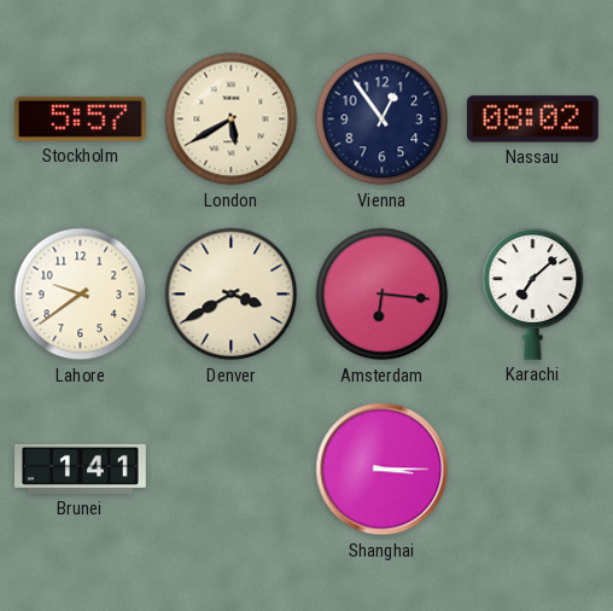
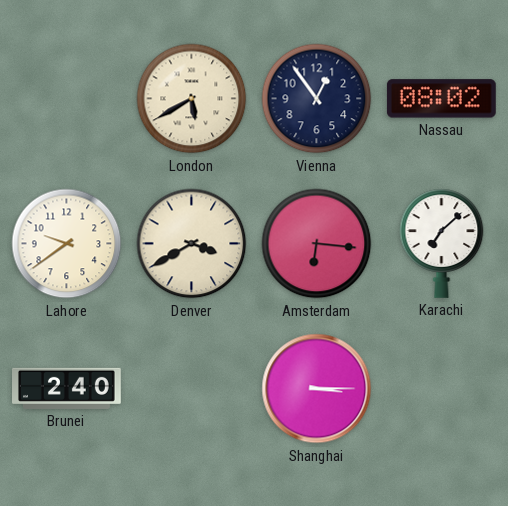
Stockholm: 5:57 -> none
Brunei: 1:41 -> 2:40
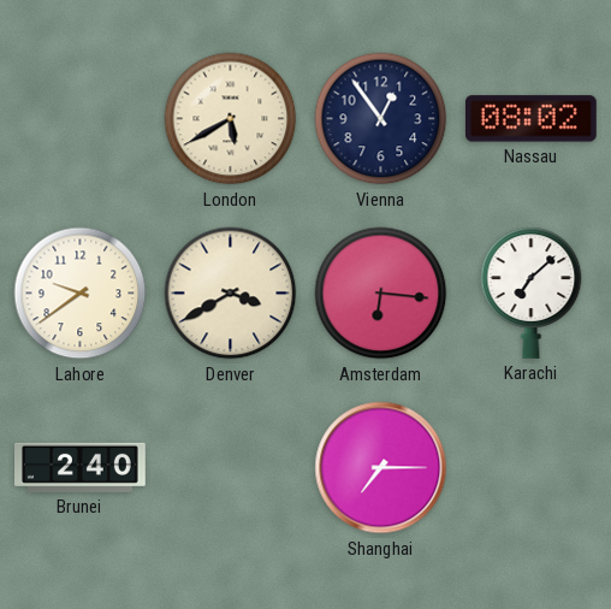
Shanghai: 3:15 -> 7:15
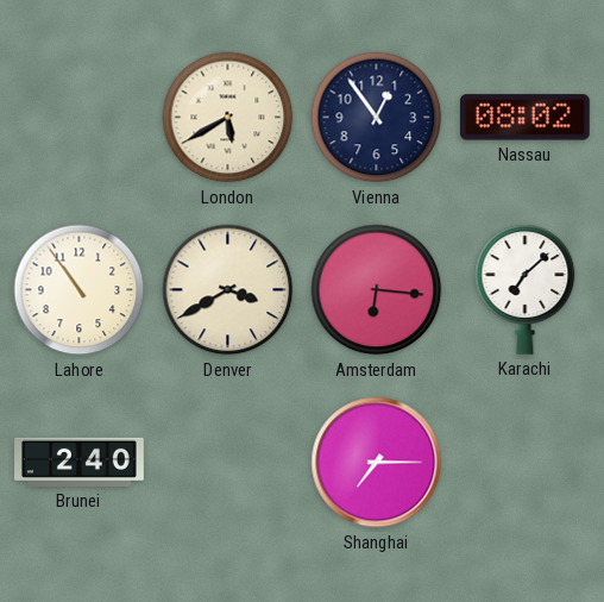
Lahore: 9:39 -> 10:54
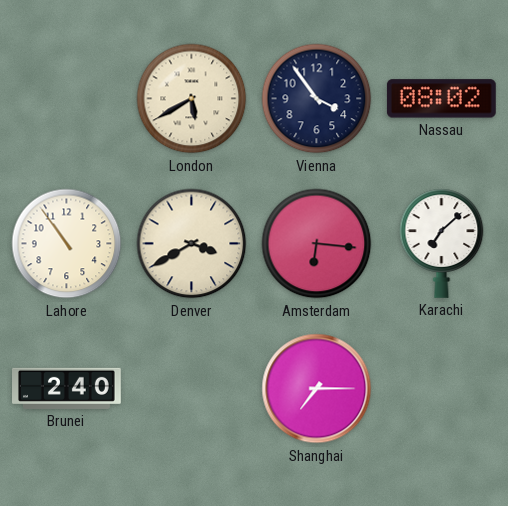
Vienna: 12:54 -> 3:54
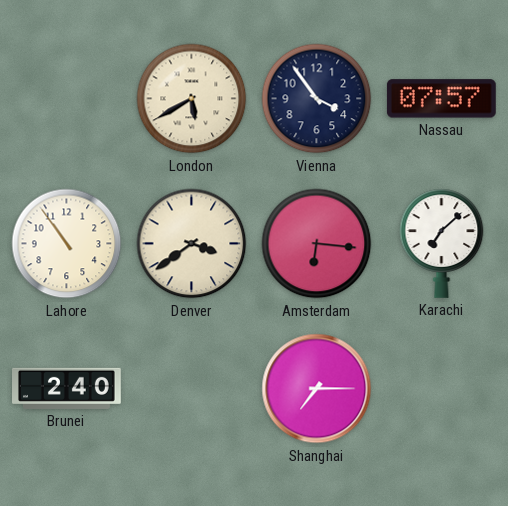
Nassau: 08:02 -> 07:57
Denver: 3:40 -> 3:39
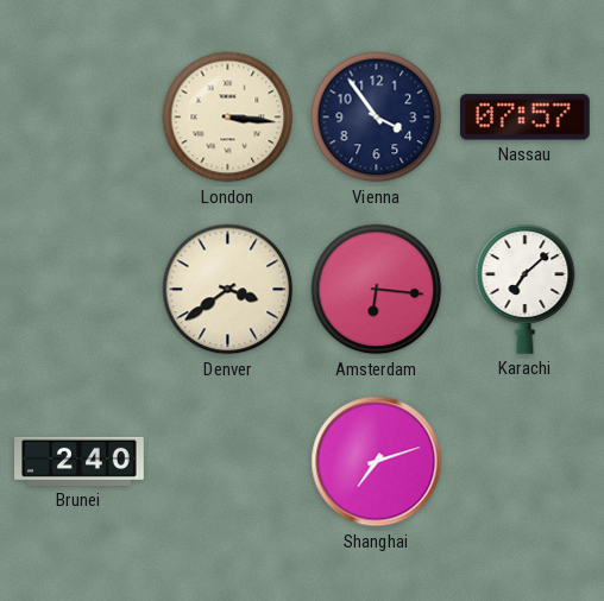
London: 5:40 -> 3:16
Lahore: 10:54 -> none
Shanghai: 7:15 -> 7:12
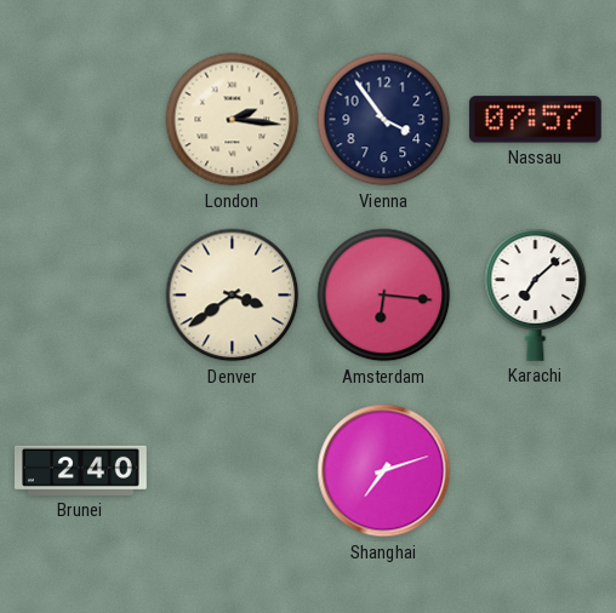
London: 3:16 -> 2:16
